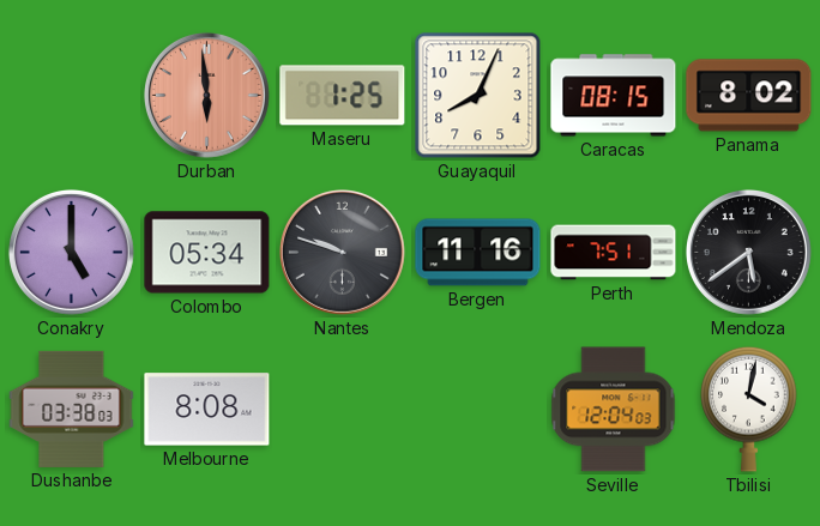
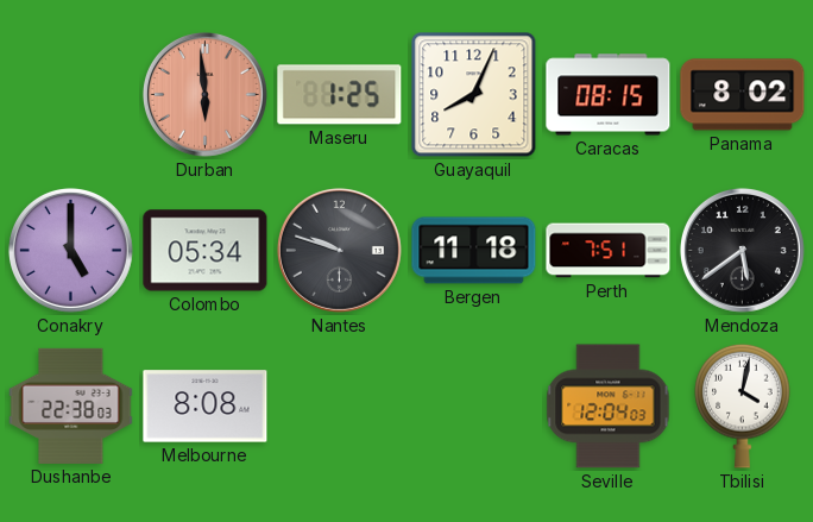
Bergen: 11:16 -> 11:18
Dushanbe: 03:38 -> 22:38
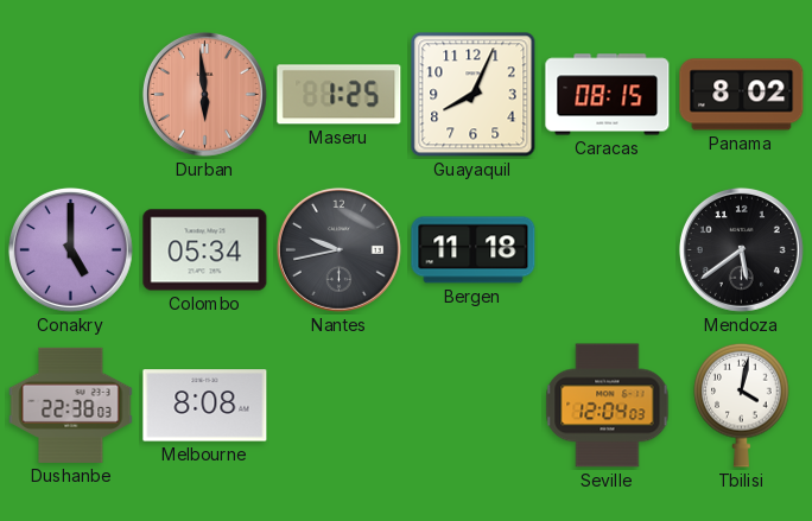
Nantes: 9:48 -> 9:43
Perth: 7:51 -> none
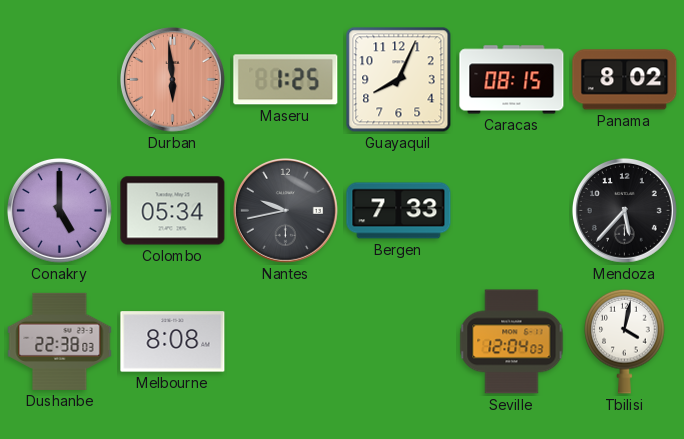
Bergen: 11:18 -> 7:33
Mendoza: 5:39 -> 5:37
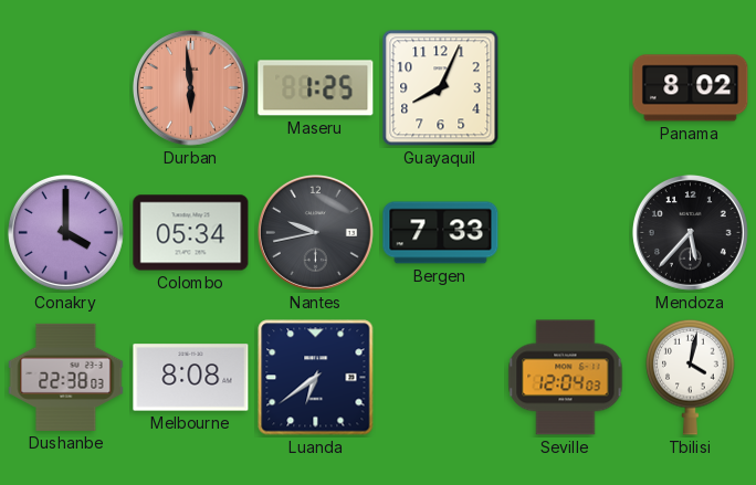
Caracas: 08:15 -> none
Conakry: 5:00 -> 4:00
Luanda: none -> 6:39
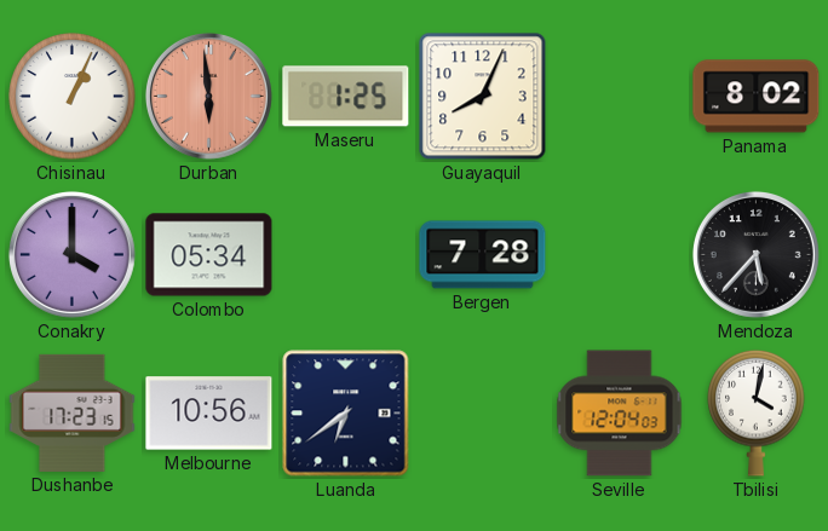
Chisinau: none -> 1:04
Nantes: 9:43 -> none
Bergen: 7:33 -> 7:28
Dushanbe: 22:38 -> 17:23
Melbourne: 8:08 -> 10:56
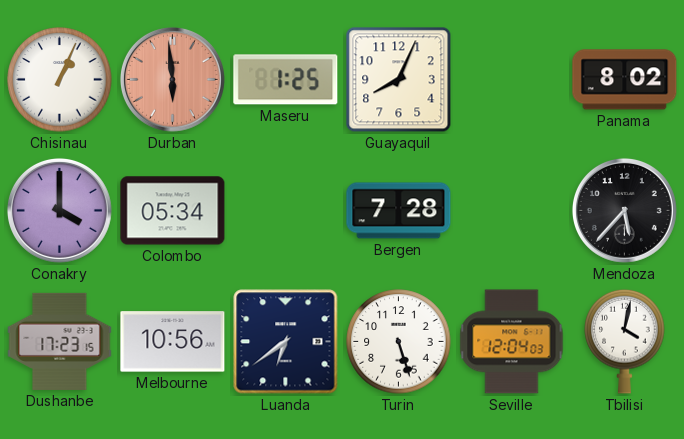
Turin: none -> 5:27
